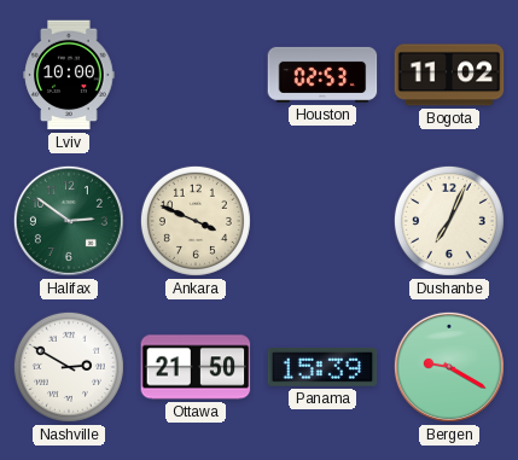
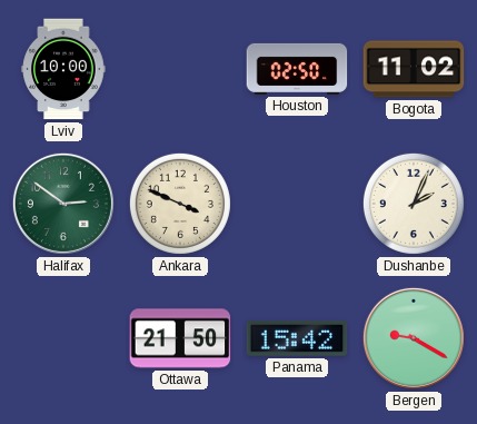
Houston: 02:53 -> 02:50
Dushanbe: 7:04 -> 2:04
Nashville: 2:50 -> none
Panama: 15:39 -> 15:42
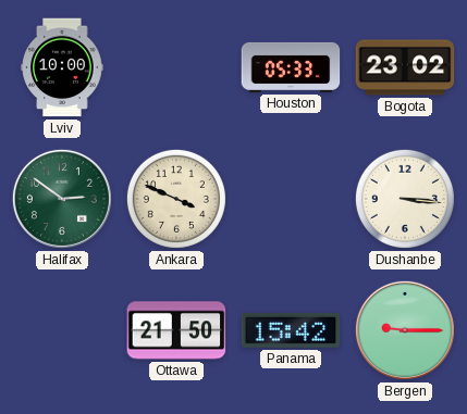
Houston: 02:50 -> 05:33
Bogota: 11:02 -> 23:02
Dushanbe: 2:04 -> 3:16
Bergen: 9:20 -> 9:15
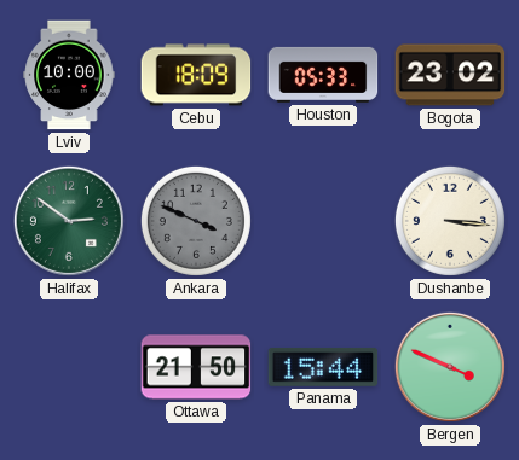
Cebu: none -> 18:09
Ankara dial: cream -> grey
Panama: 15:42 -> 15:44
Bergen: 9:15 -> 3:49
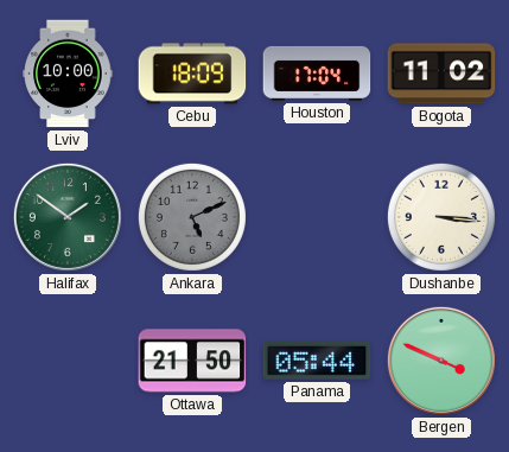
Houston: 05:33 -> 17:04
Bogota: 23:02 -> 11:02
Halifax: 2:51 -> 1:51
Ankara: 3:49 -> 5:11
Panama: 15:44 -> 05:44
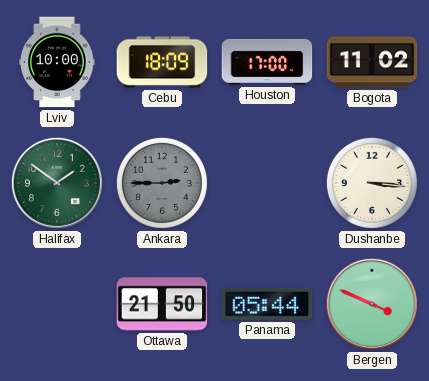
Houston: 17:04 -> 17:00
Ankara: 5:11 -> 2:45
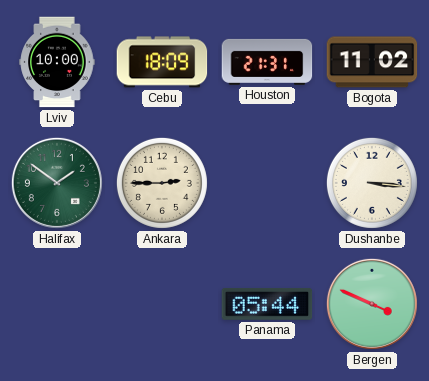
Houston: 17:00 -> 21:31
Ankara dial: grey -> cream
Ottawa: 21:50 -> none
